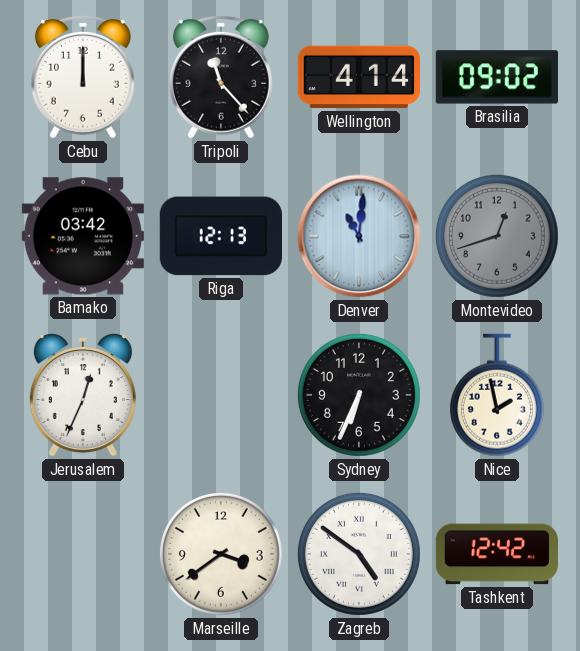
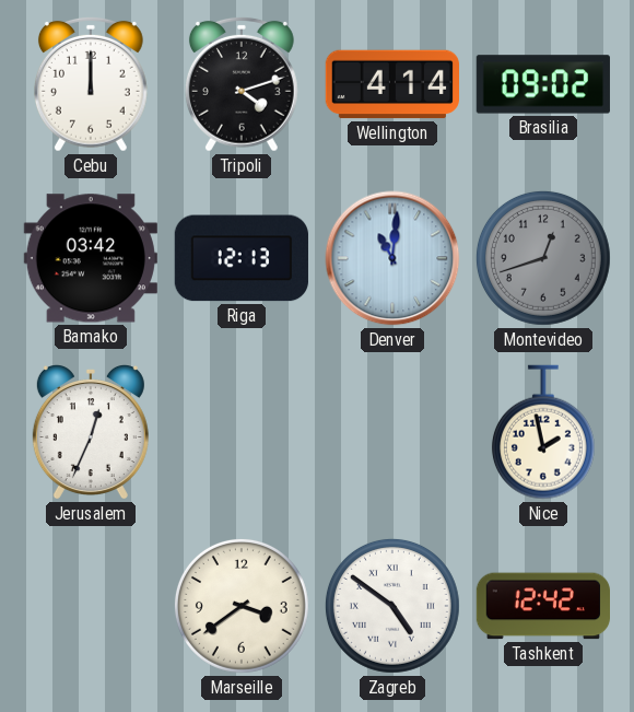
Tripoli: 11:23 -> 4:12
Sydney: 6:34 -> none
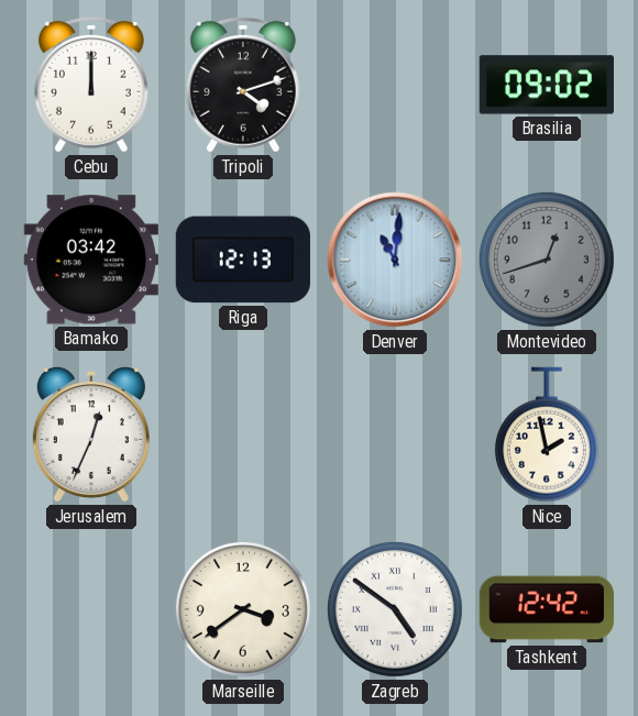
Wellington: 4:14 -> none
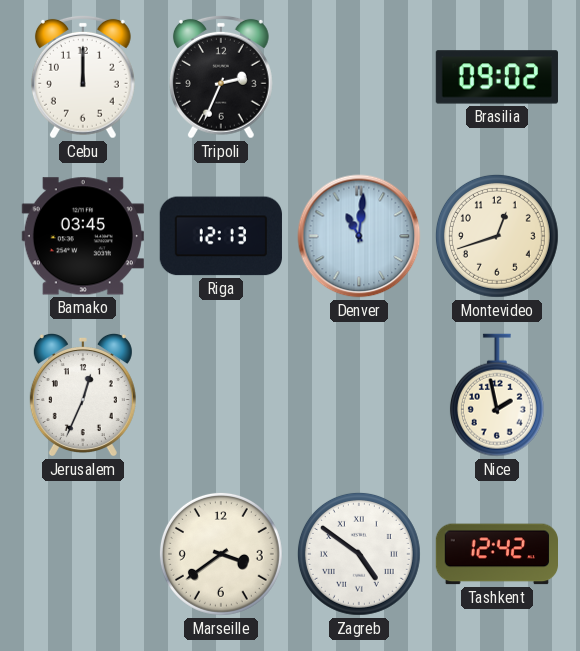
Tripoli: 4:12 -> 2:34
Bamako: 03:42 -> 03:45
Montevideo dial: grey -> cream
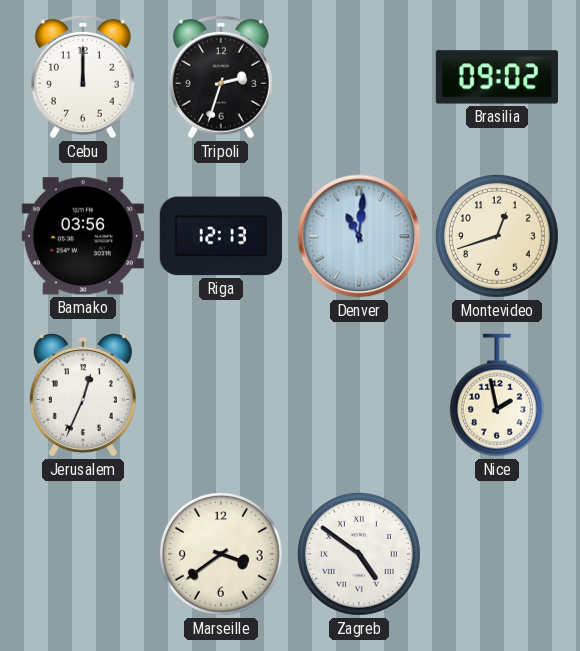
Tripoli: 2:34 -> 2:33
Bamako: 03:45 -> 03:56
Tashkent: 12:42 -> none
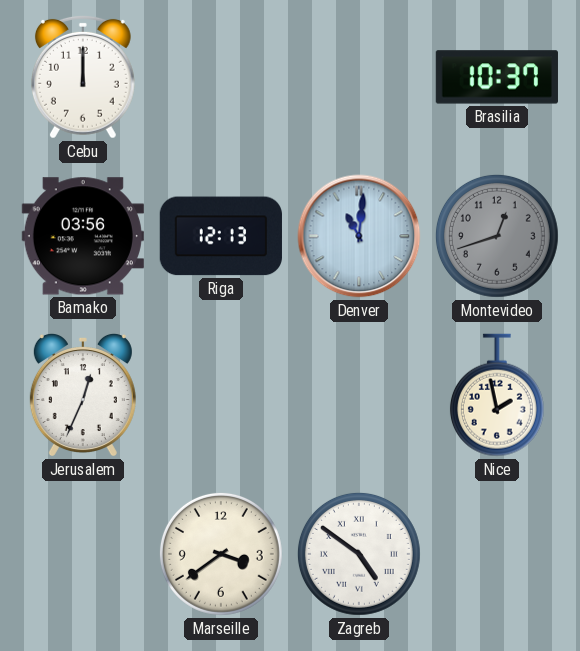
Tripoli: 2:33 -> none
Brasilia: 09:02 -> 10:37
Montevideo dial: cream -> grey
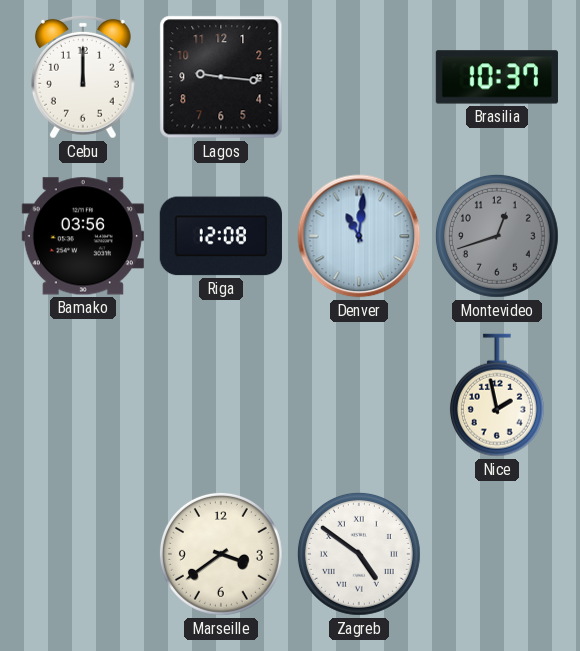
Lagos: none -> 9:16
Riga: 12:13 -> 12:08
Jerusalem: 12:34 -> none
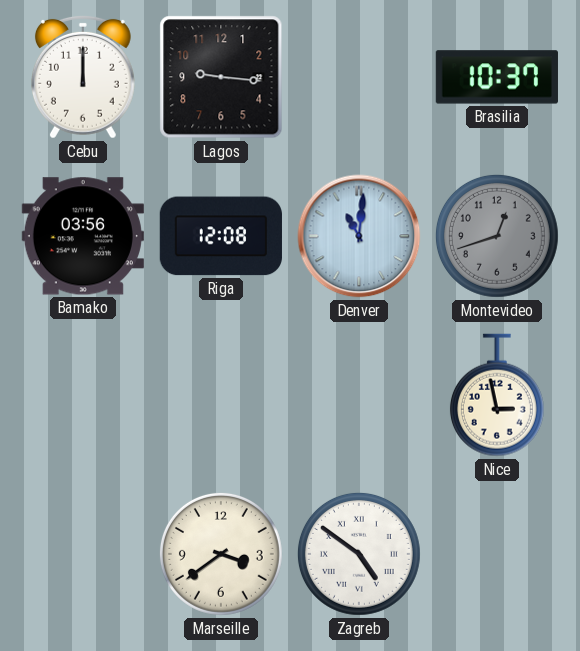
Nice: 1:58 -> 2:58
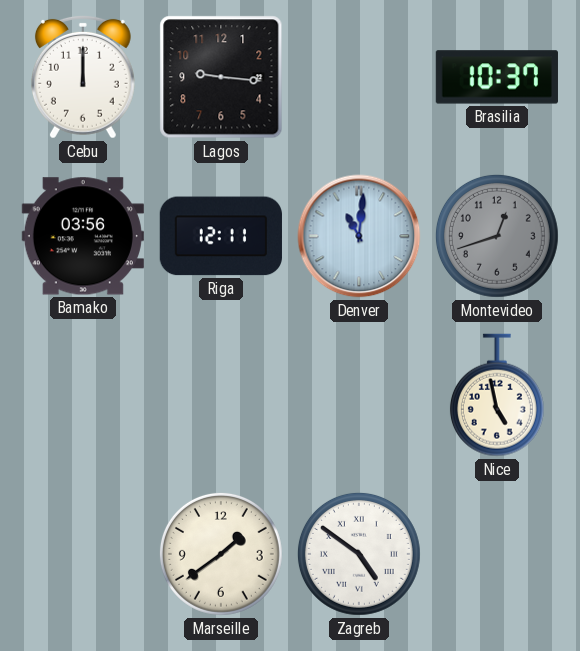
Riga: 12:08 -> 12:11
Nice: 2:58 -> 4:58
Marseille: 3:39 -> 1:39
